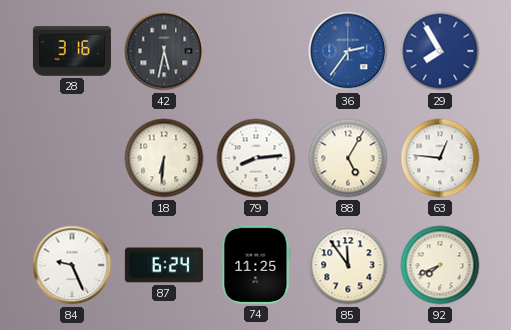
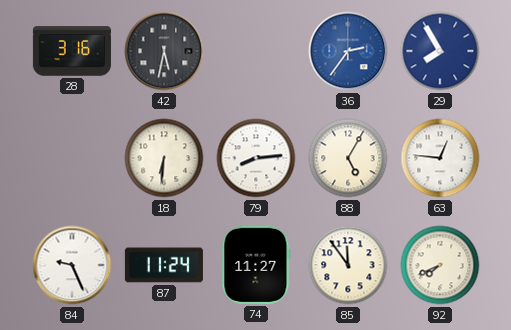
87: 6:24 -> 11:24
74: 11:25 -> 11:27
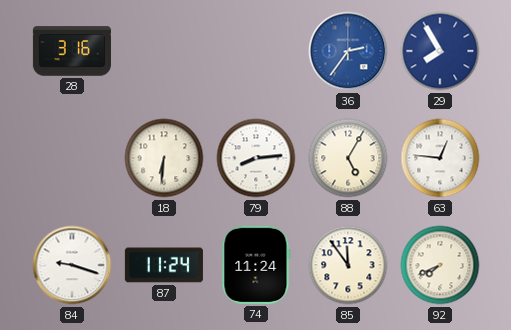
42: 5:32 -> none
84: 9:26 -> 9:18
74: 11:27 -> 11:24
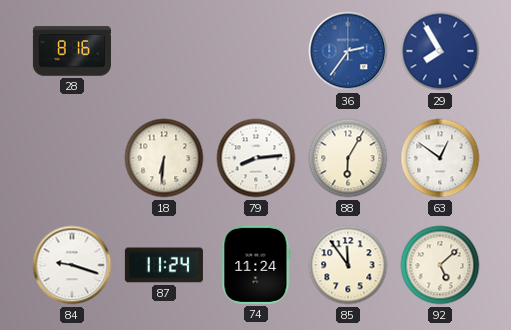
28: 3:16 -> 8:16
88: 5:05 -> 6:05
63: 12:46 -> 12:51
92: 7:41 -> 5:08
